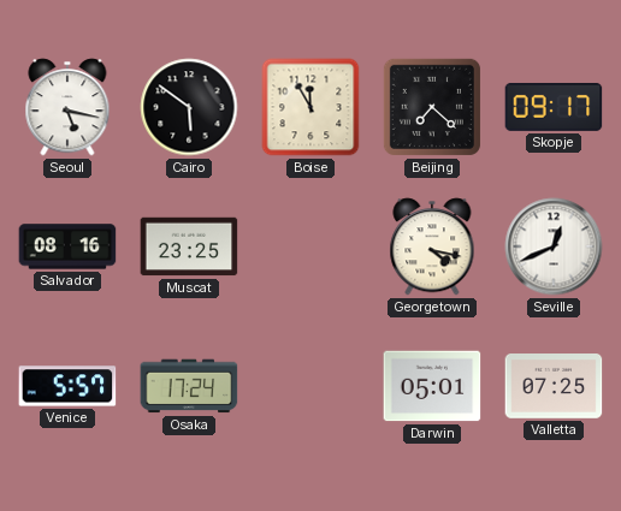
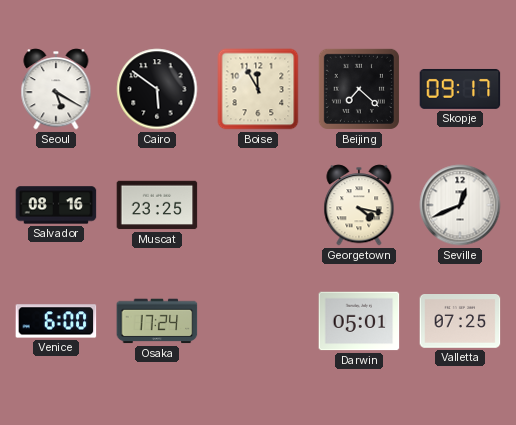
Seoul: 5:17 -> 5:20
Venice: 5:57 -> 6:00
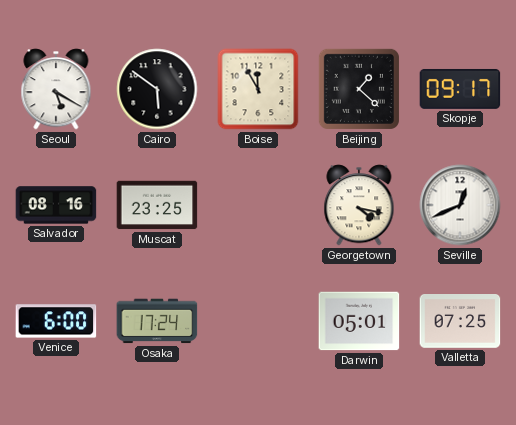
Beijing: 7:22 -> 1:22
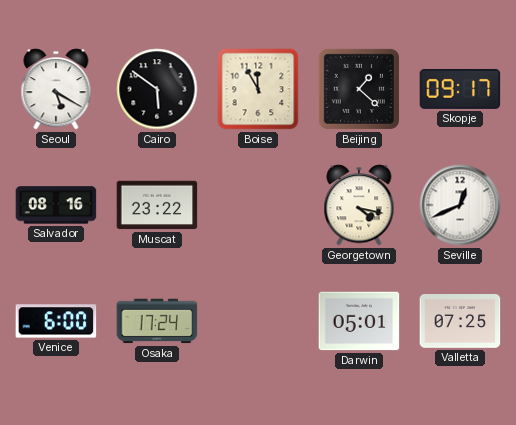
Muscat: 23:25 -> 23:22
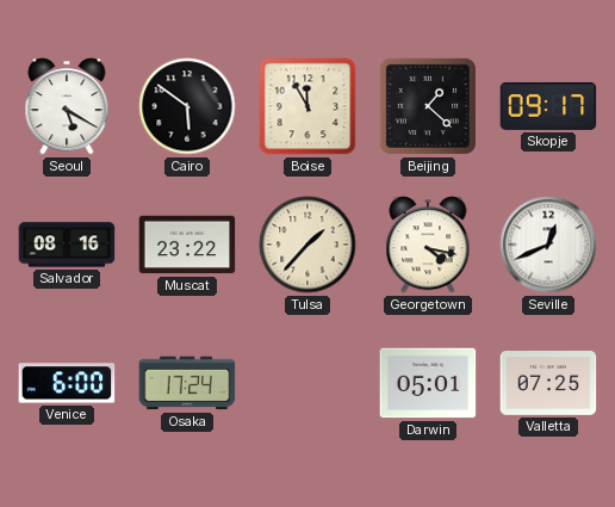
Tulsa: none -> 1:37
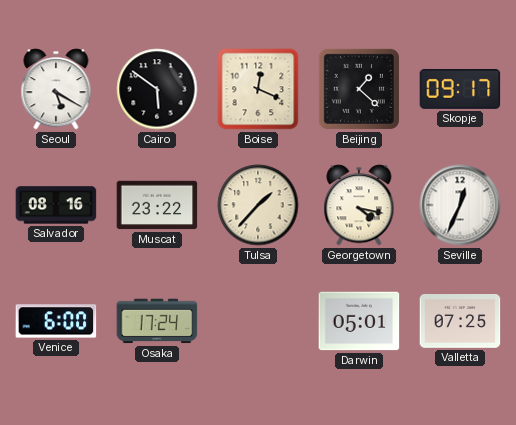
Boise: 11:55 -> 12:19
Seville: 12:41 -> 12:34
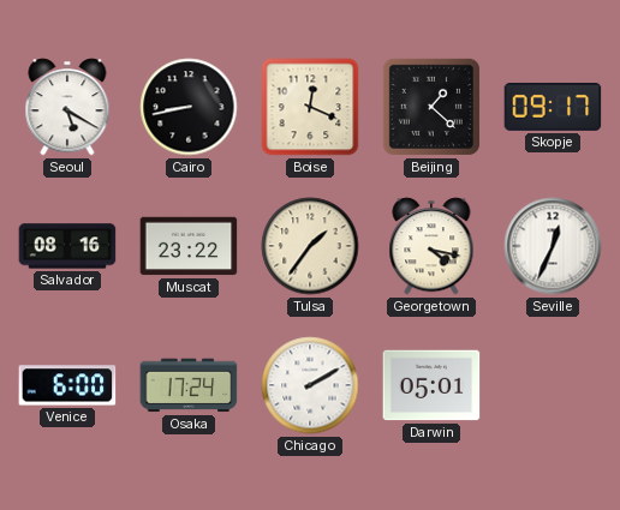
Cairo: 5:51 -> 8:43
Tulsa: 1:37 -> 1:36
Chicago: none -> 2:10
Valletta: 07:25 -> none
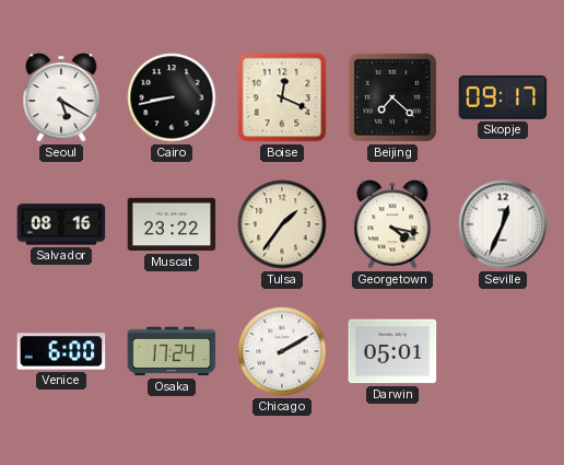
Beijing: 1:22 -> 7:22
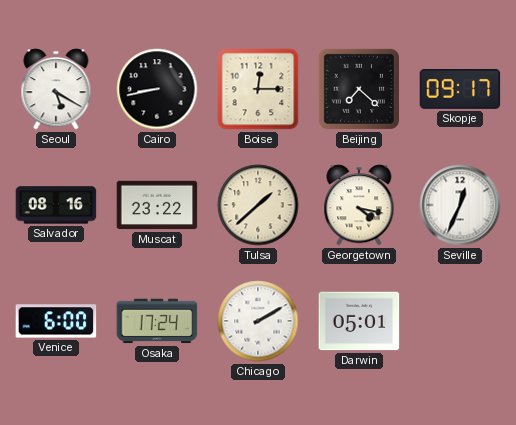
Boise: 12:19 -> 12:15
Tulsa: 1:36 -> 1:38
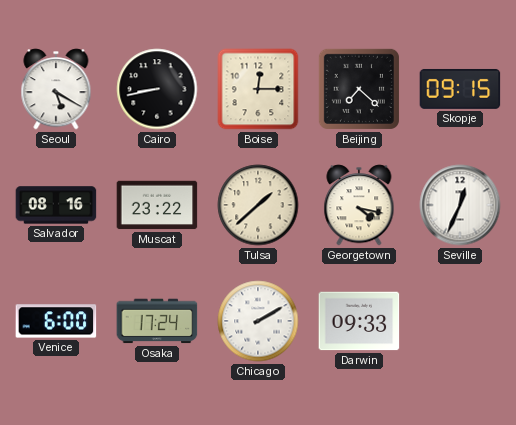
Skopje: 09:17 -> 09:15
Darwin: 05:01 -> 09:33
